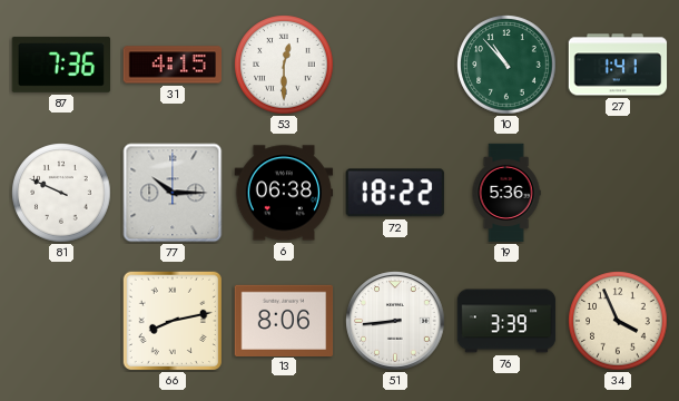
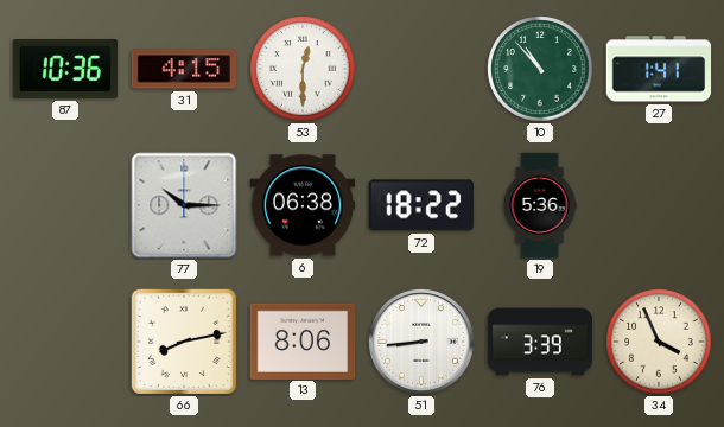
87: 7:36 -> 10:36
81: 9:49 -> none
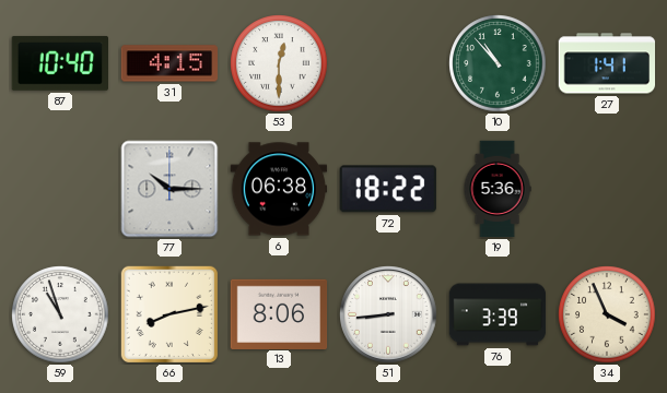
87: 10:36 -> 10:40
59: none -> 10:57
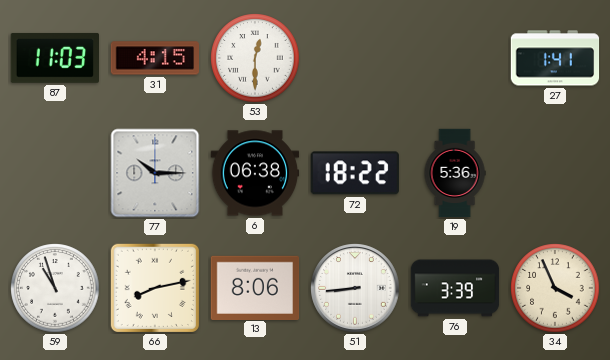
87: 10:40 -> 11:03
10: 10:53 -> none
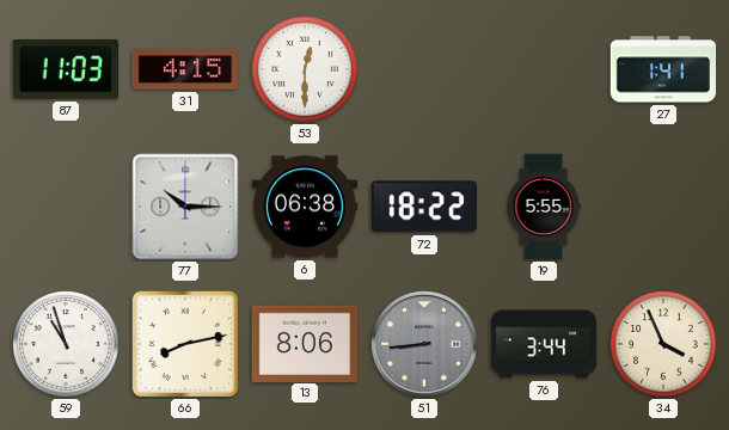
19: 5:36 -> 5:55
51 dial: white -> grey
76: 3:39 -> 3:44
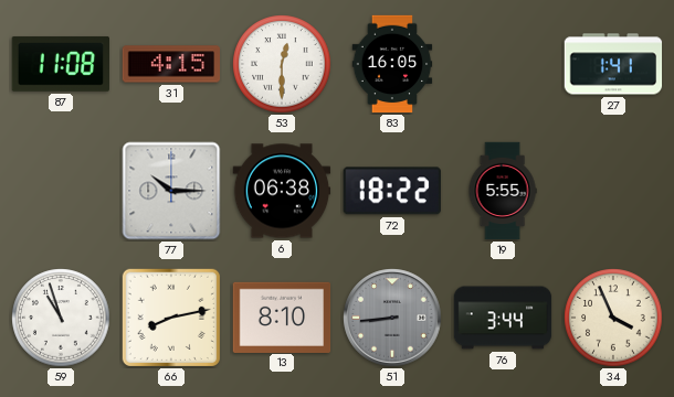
87: 11:03 -> 11:08
83: none -> 16:05
13: 8:06 -> 8:10
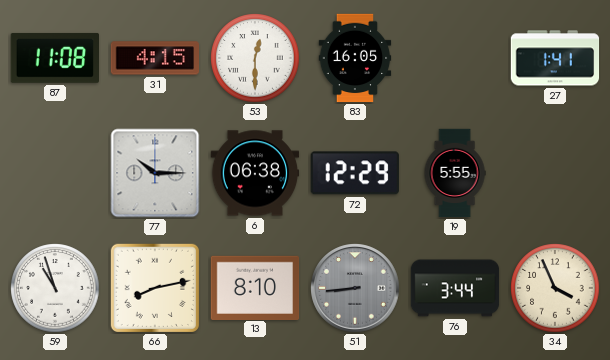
72: 18:22 -> 12:29
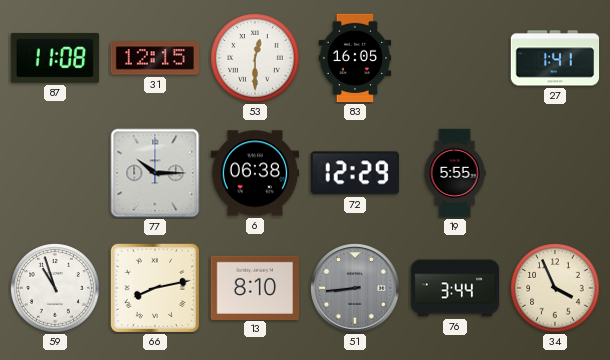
31: 4:15 -> 12:15
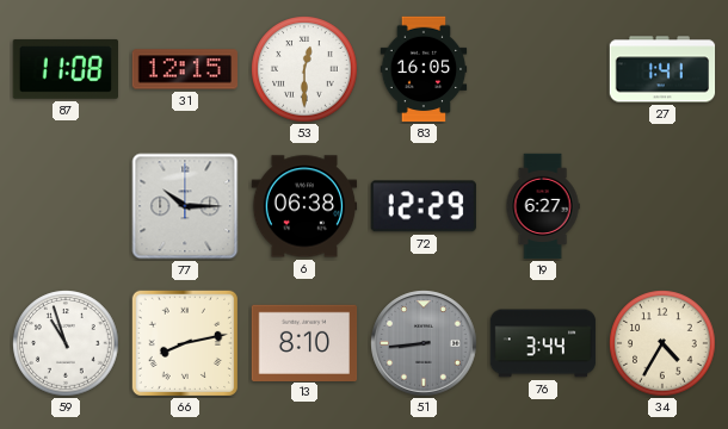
19: 5:55 -> 6:27
34: 3:56 -> 4:35
